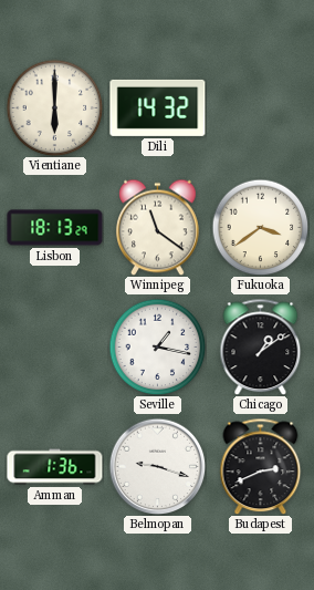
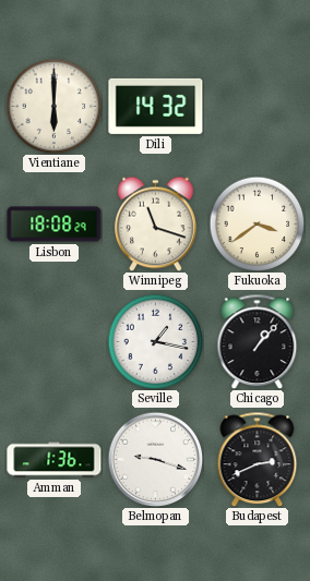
Lisbon: 18:13 -> 18:08
Winnipeg: 11:21 -> 11:18
Chicago: 1:09 -> 1:07
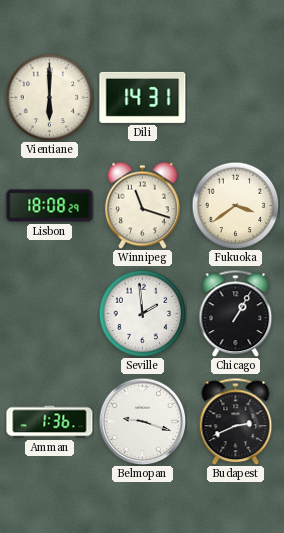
Dili: 14:32 -> 14:31
Seville: 1:17 -> 1:59
Chicago: 1:07 -> 1:05
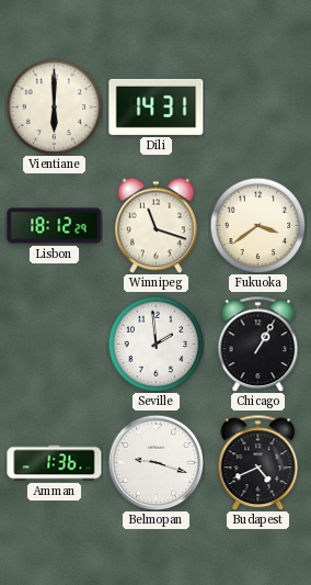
Lisbon: 18:08 -> 18:12
Budapest: 2:41 -> 4:41
